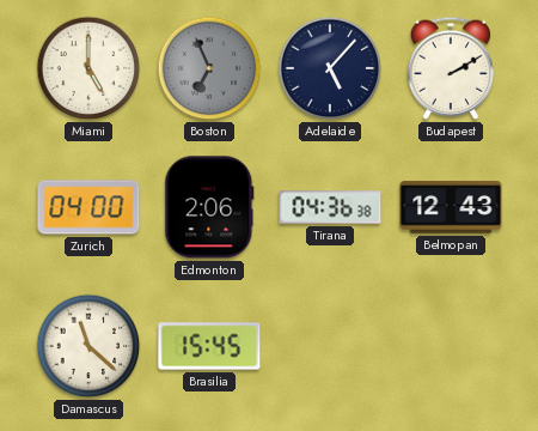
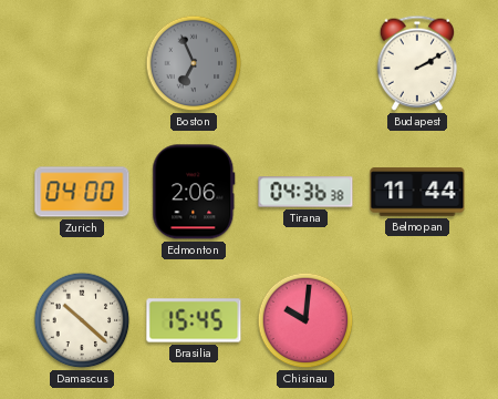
Miami: 5:00 -> none
Adelaide: 5:07 -> none
Belmopan: 12:43 -> 11:44
Damascus: 11:22 -> 10:22
Chisinau: none -> 10:01
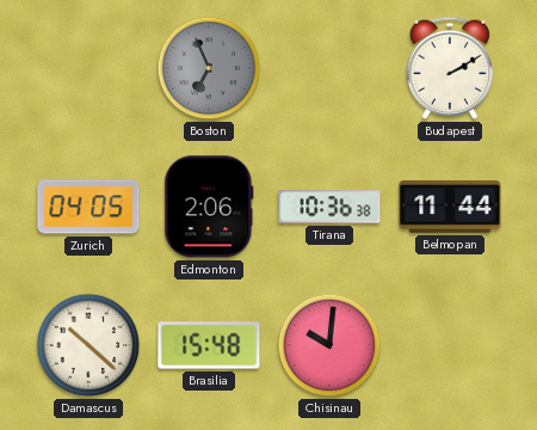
Zurich: 04:00 -> 04:05
Tirana: 04:36 -> 10:36
Brasilia: 15:45 -> 15:48
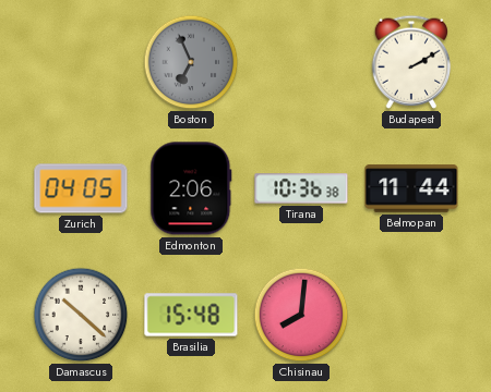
Chisinau: 10:01 -> 8:01
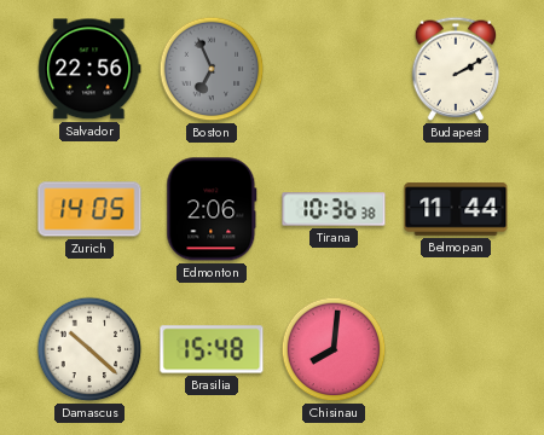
Salvador: none -> 22:56
Zurich: 04:05 -> 14:05
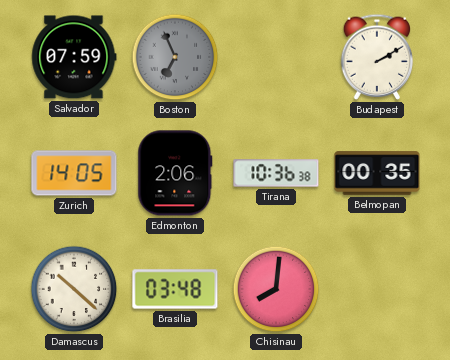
Salvador: 22:56 -> 07:59
Belmopan: 11:44 -> 00:35
Brasilia: 15:48 -> 03:48
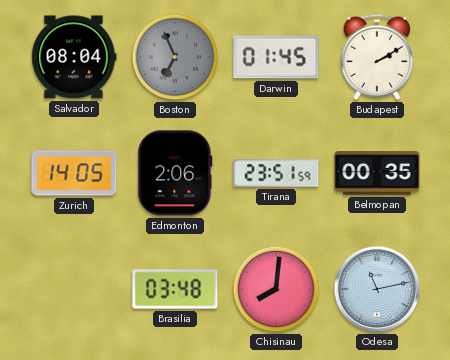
Salvador: 07:59 -> 08:04
Darwin: none -> 01:45
Tirana: 10:36 -> 23:51
Damascus: 10:22 -> none
Odesa: none -> 11:13
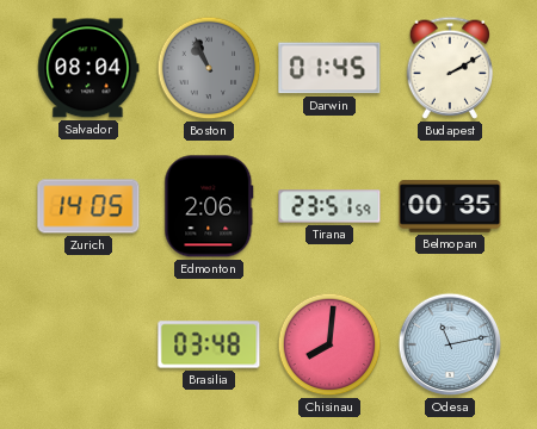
Boston: 6:56 -> 10:56
